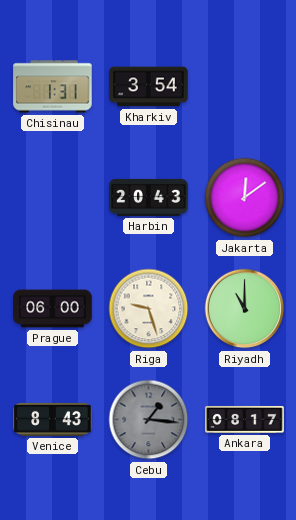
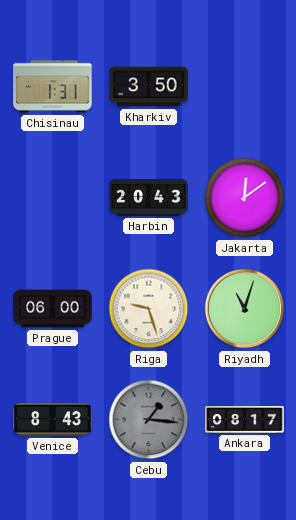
Kharkiv: 3:54 -> 3:50
Riyadh: 11:00 -> 11:03
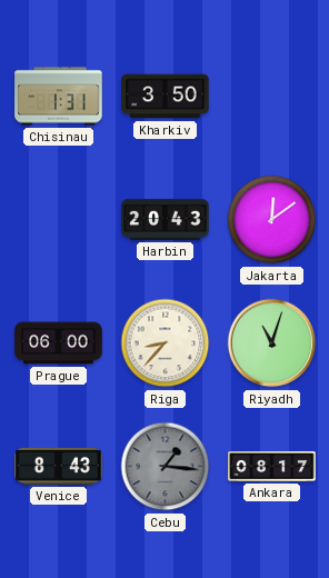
Riga: 9:27 -> 8:37
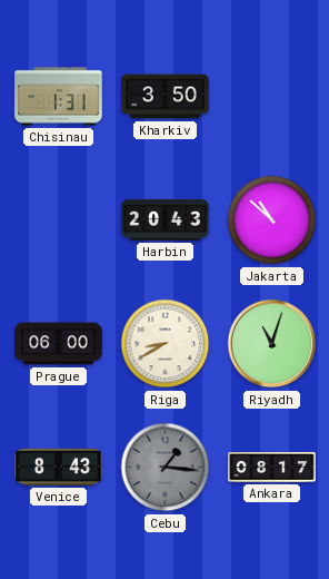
Jakarta: 12:09 -> 10:52
Riga: 8:37 -> 8:40
